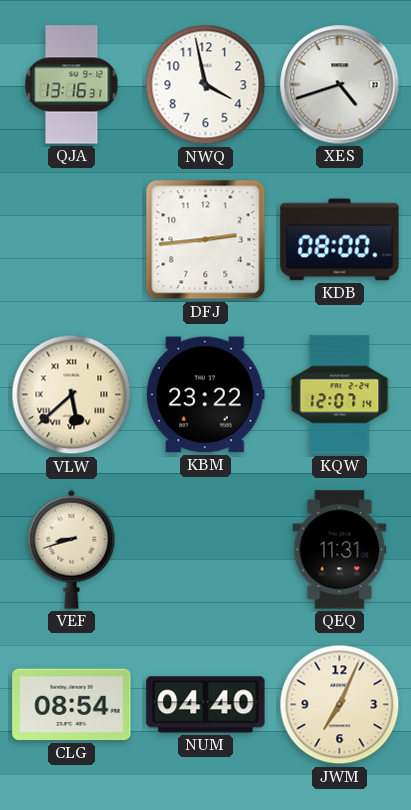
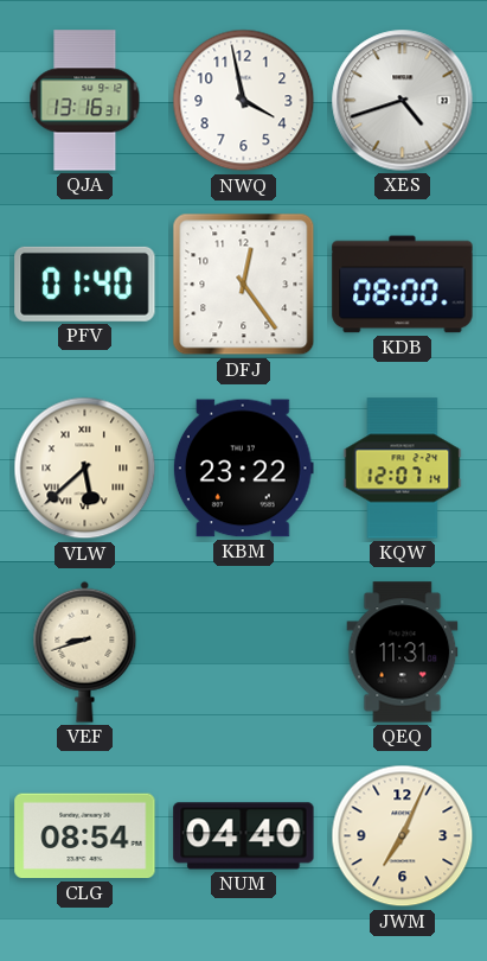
PFV: none -> 01:40
DFJ: 2:44 -> 12:24
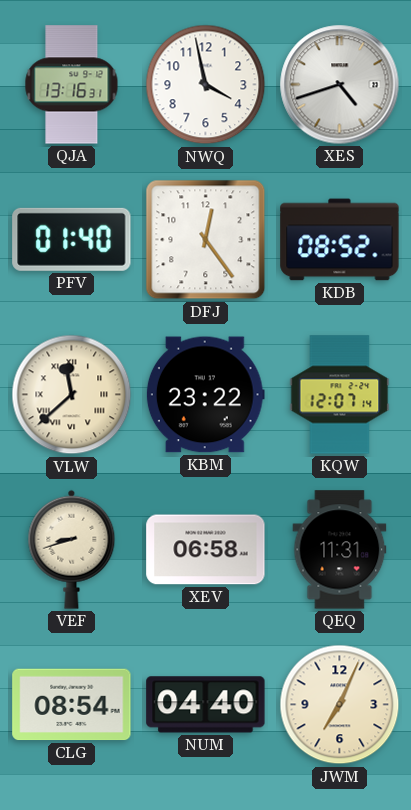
KDB: 08:00 -> 08:52
VLW: 5:38 -> 11:38
XEV: none -> 06:58
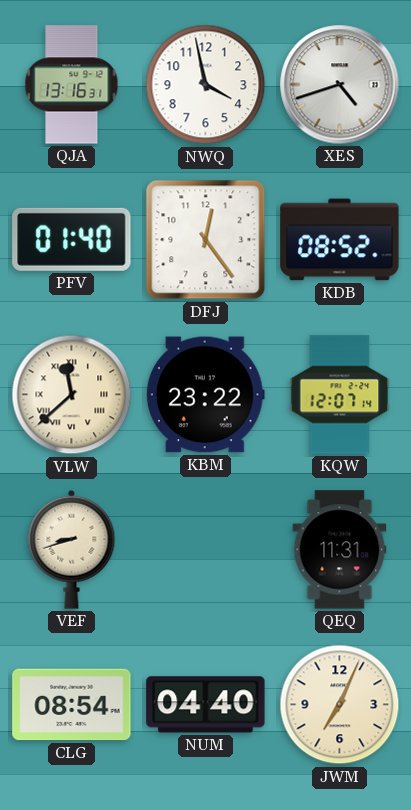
XEV: 06:58 -> none
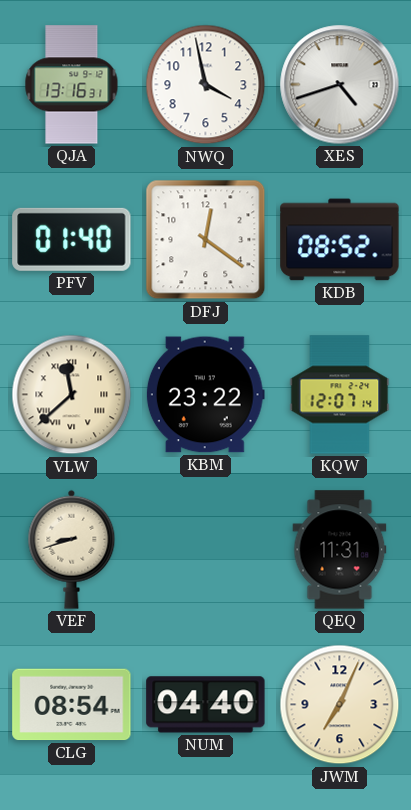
DFJ: 12:24 -> 12:21
